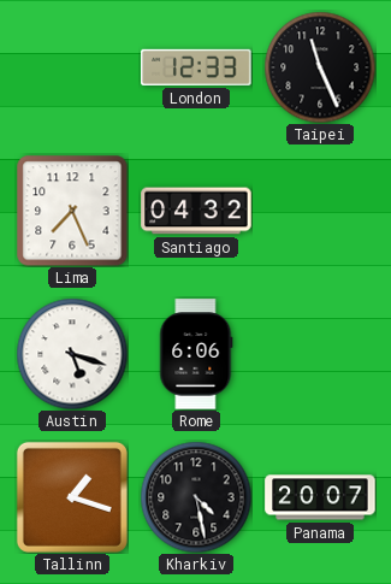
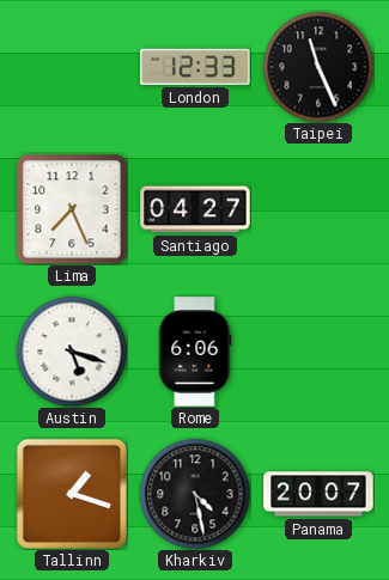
Santiago: 04:32 -> 04:27
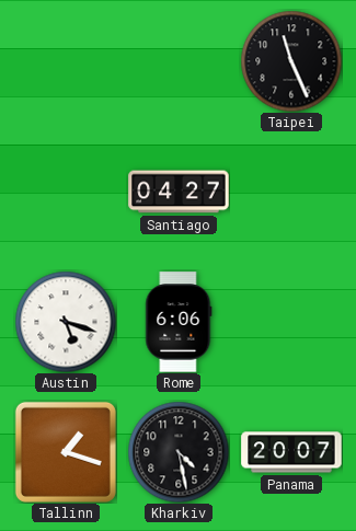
London: 12:33 -> none
Lima: 7:26 -> none
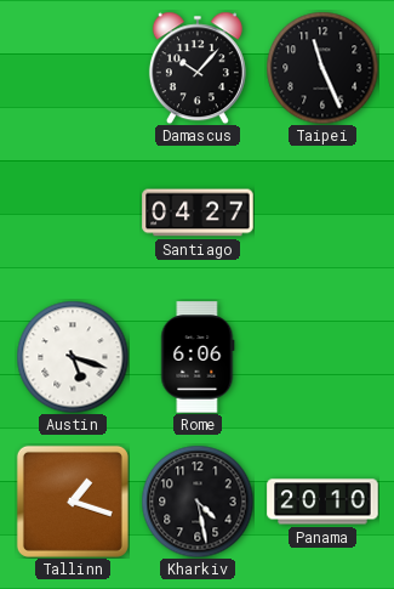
Damascus: none -> 10:07
Panama: 20:07 -> 20:10
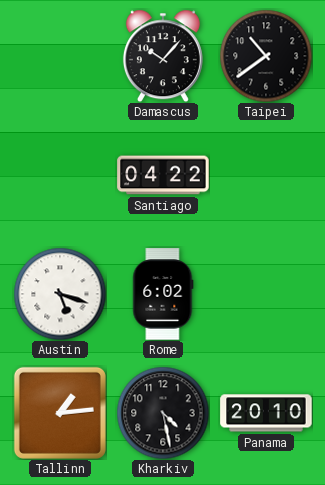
Taipei: 11:26 -> 10:39
Santiago: 04:27 -> 04:22
Rome: 6:06 -> 6:02
Tallinn: 1:18 -> 1:14
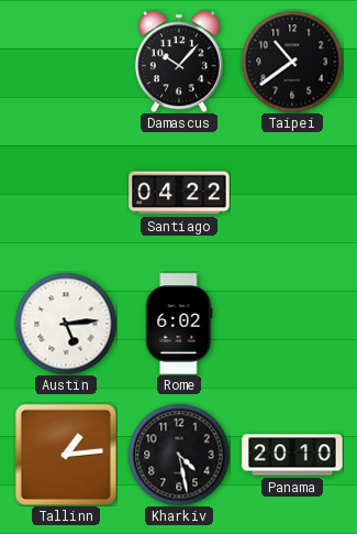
Austin: 5:18 -> 5:14
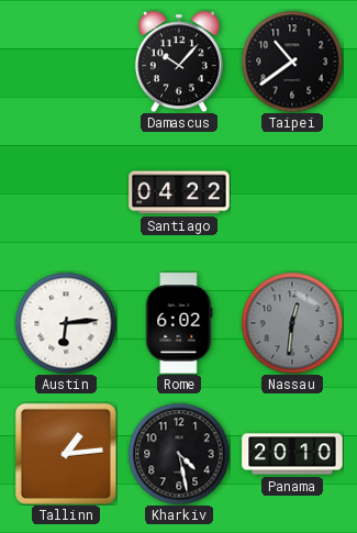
Austin: 5:14 -> 6:14
Nassau: none -> 12:31
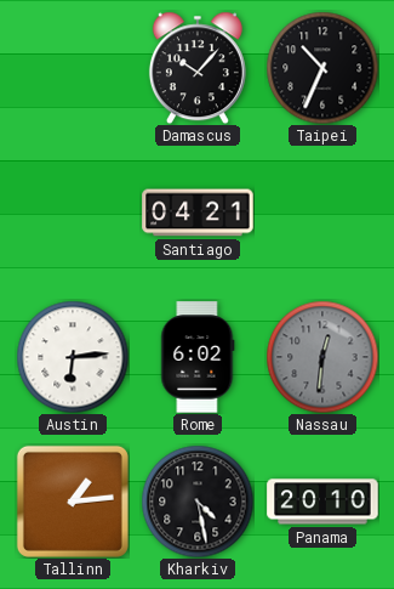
Taipei: 10:39 -> 10:34
Santiago: 04:22 -> 04:21
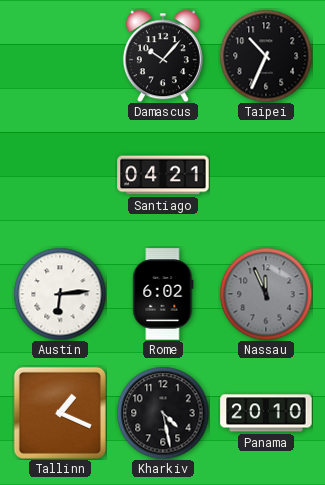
Nassau: 12:31 -> 11:56
Tallinn: 1:14 -> 1:19
